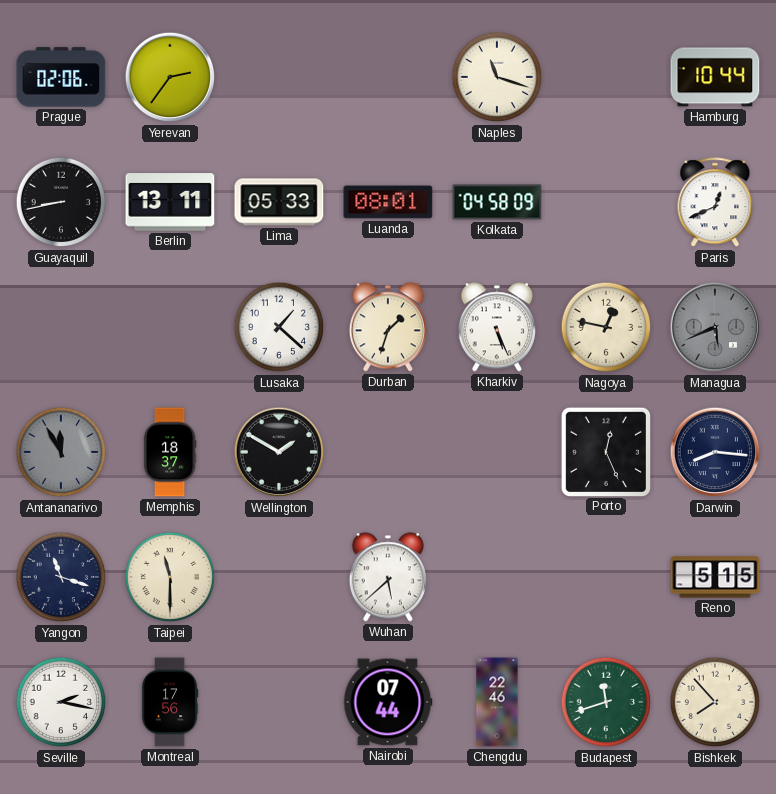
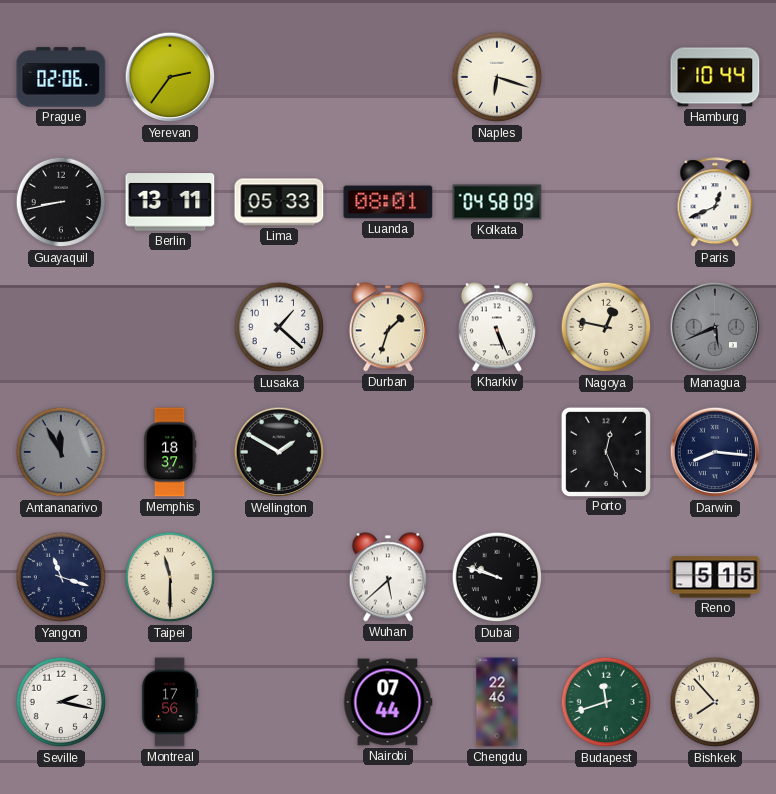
Naples: 11:18 -> 6:18
Dubai: none -> 9:48
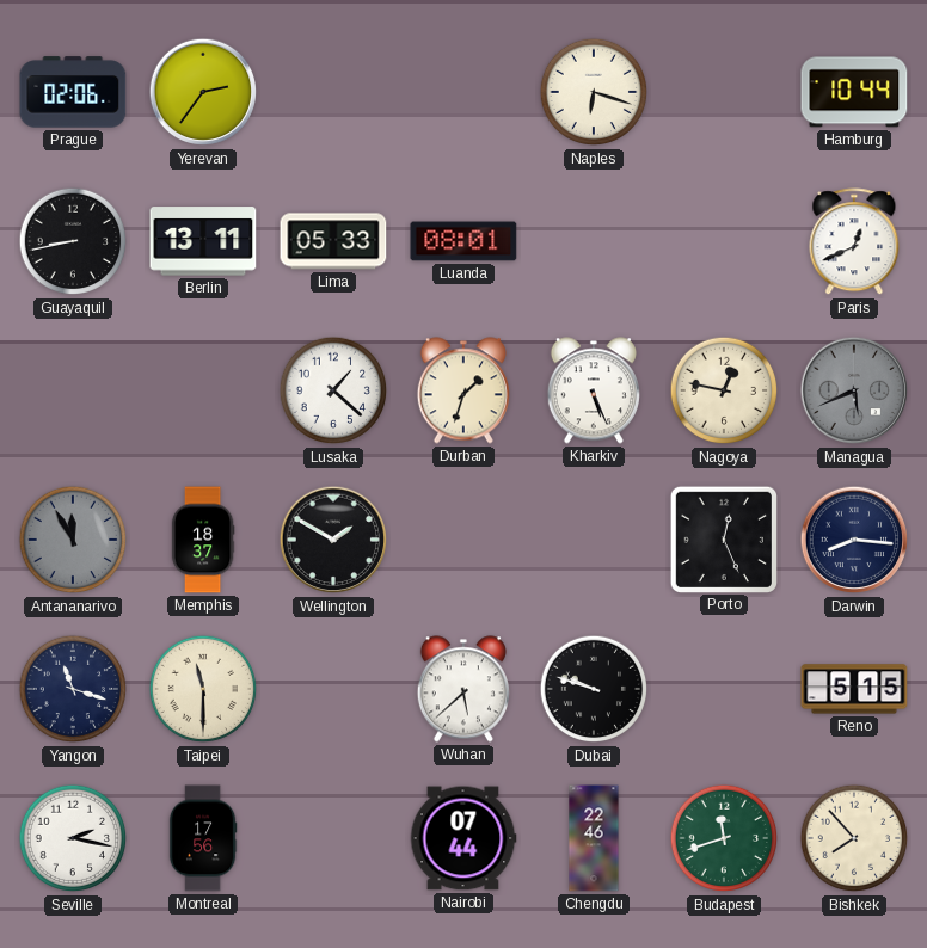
Kolkata: 04:58 -> none
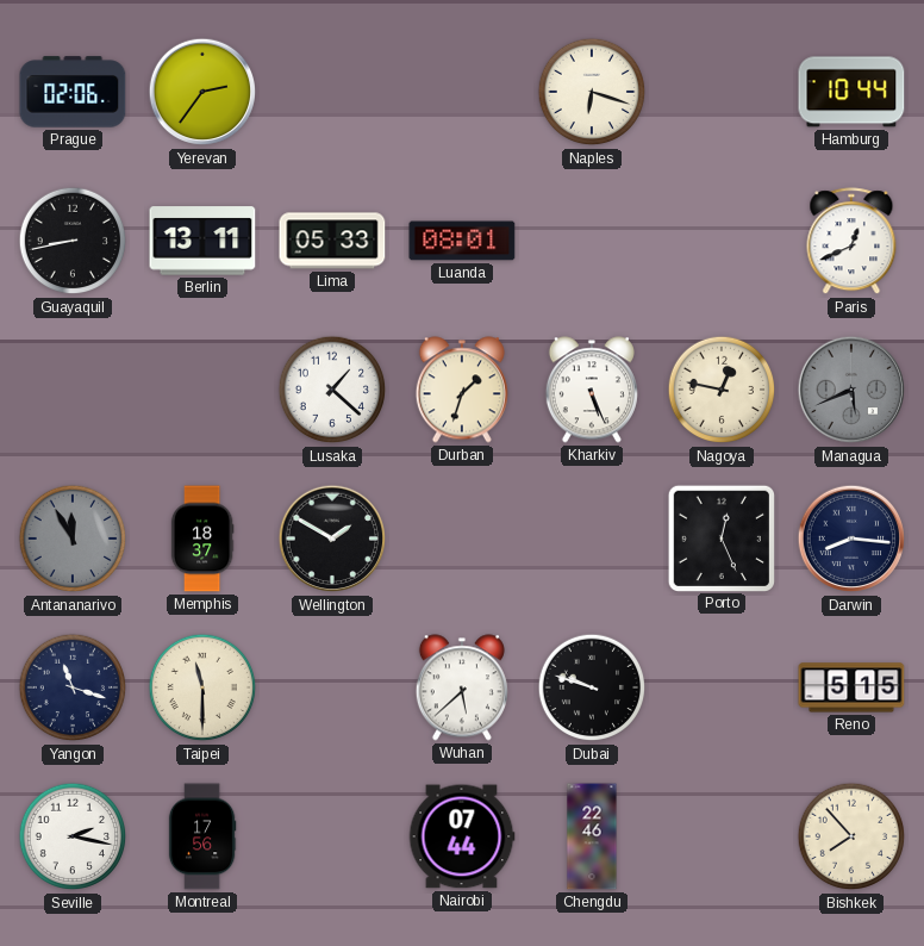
Budapest: 11:42 -> none
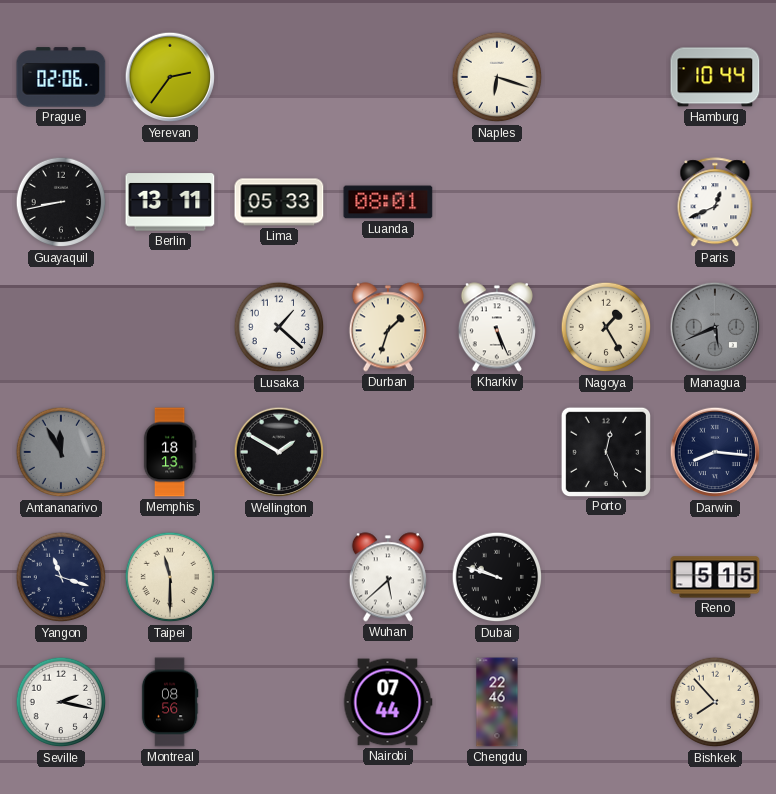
Nagoya: 12:47 -> 1:25
Memphis: 18:37 -> 18:13
Montreal: 17:56 -> 08:56
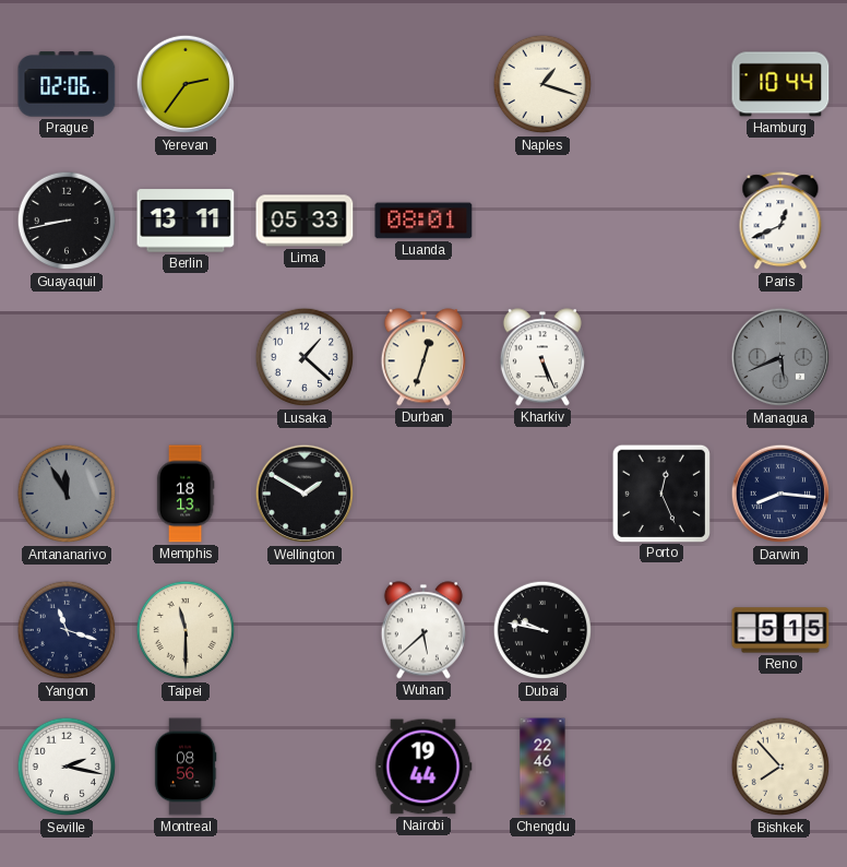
Naples: 6:18 -> 1:18
Durban: 1:33 -> 12:33
Nagoya: 1:25 -> none
Dubai: 9:48 -> 9:47
Nairobi: 07:44 -> 19:44
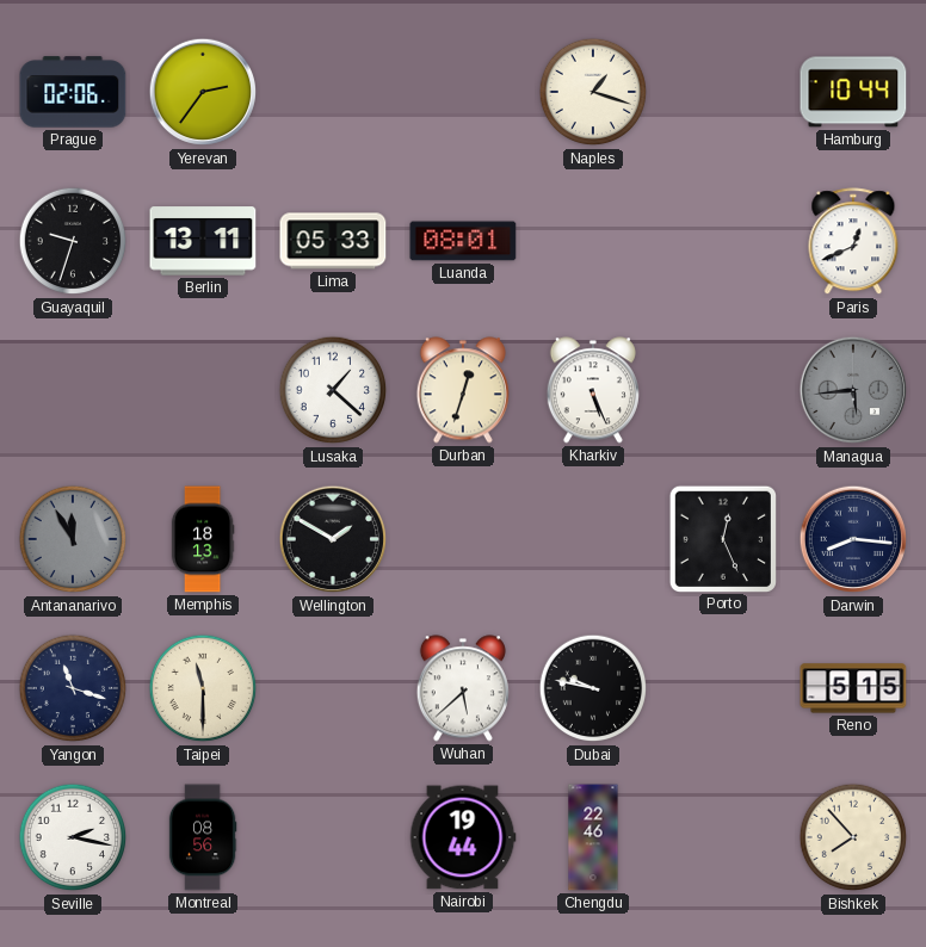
Guayaquil: 8:43 -> 9:33
Managua: 5:41 -> 5:44
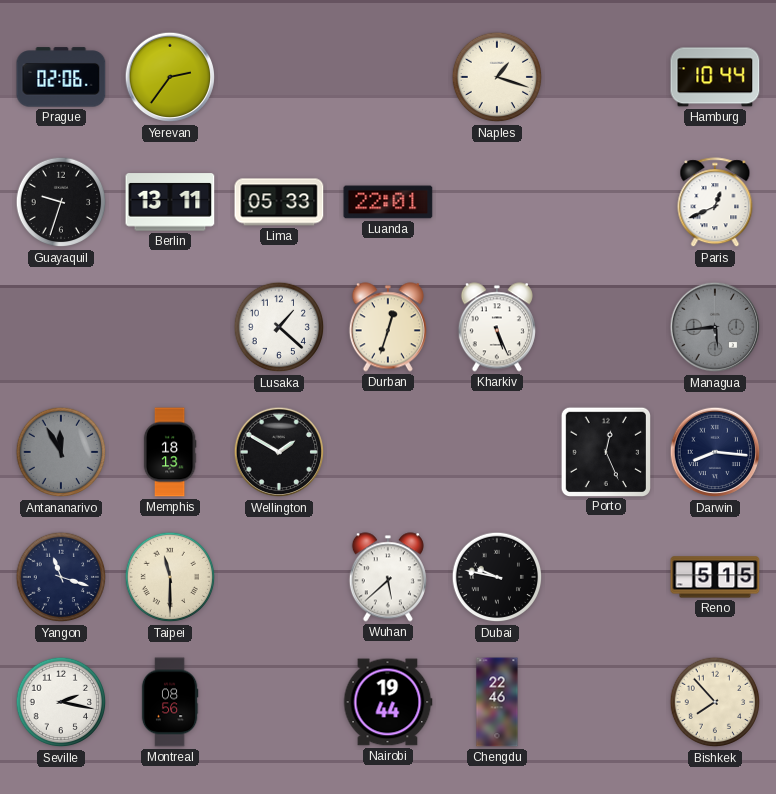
Luanda: 08:01 -> 22:01
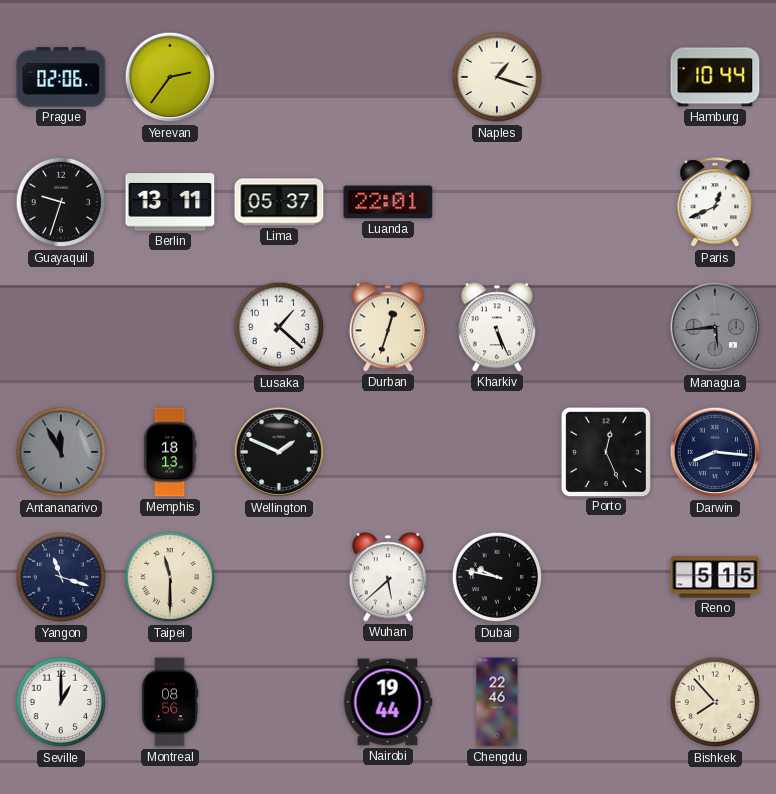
Lima: 05:33 -> 05:37
Wellington: 1:50 -> 1:49
Seville: 2:17 -> 1:00
